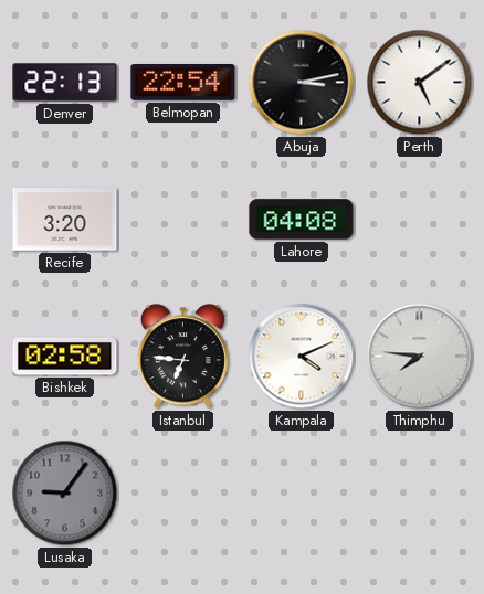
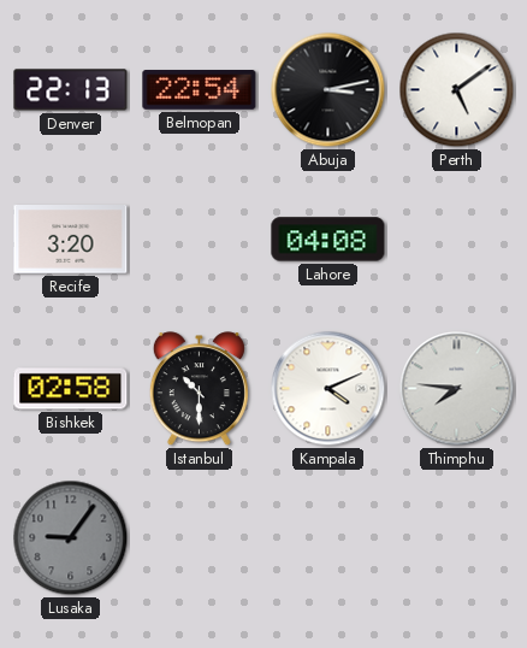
Istanbul: 6:46 -> 10:30
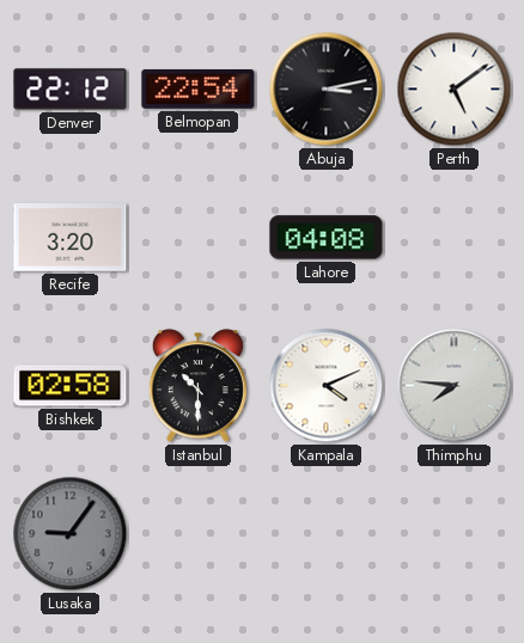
Denver: 22:13 -> 22:12
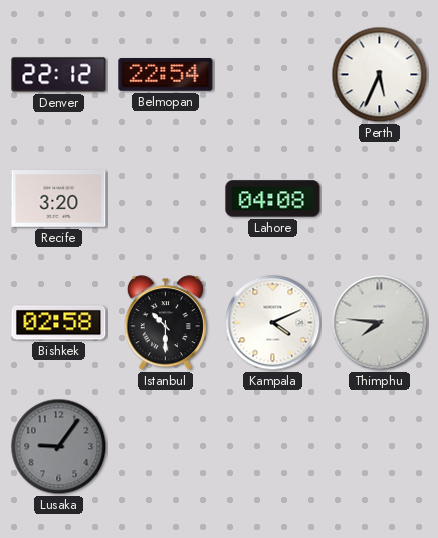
Abuja: 3:13 -> none
Perth: 5:09 -> 5:34
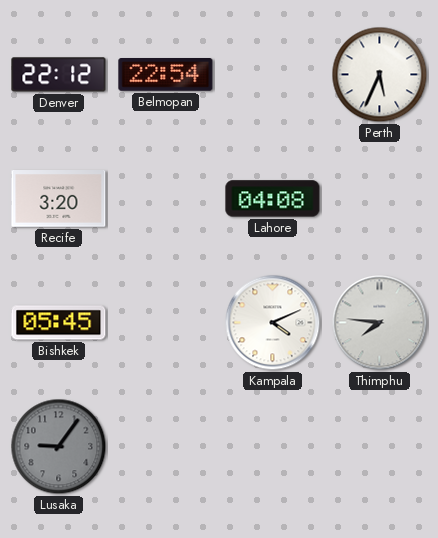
Bishkek: 02:58 -> 05:45
Istanbul: 10:30 -> none
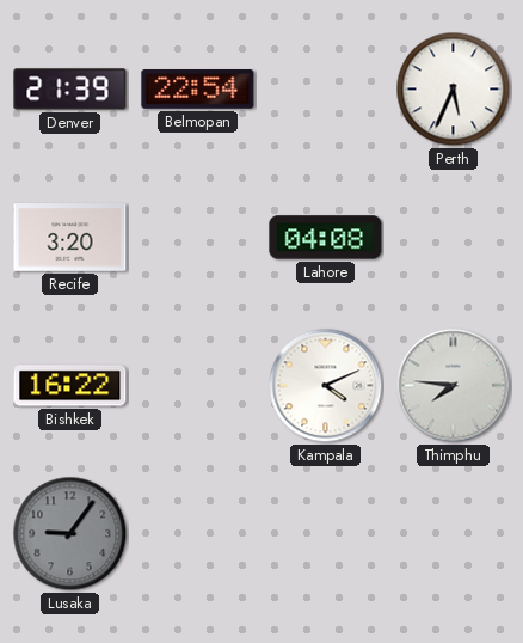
Denver: 22:12 -> 21:39
Bishkek: 05:45 -> 16:22
